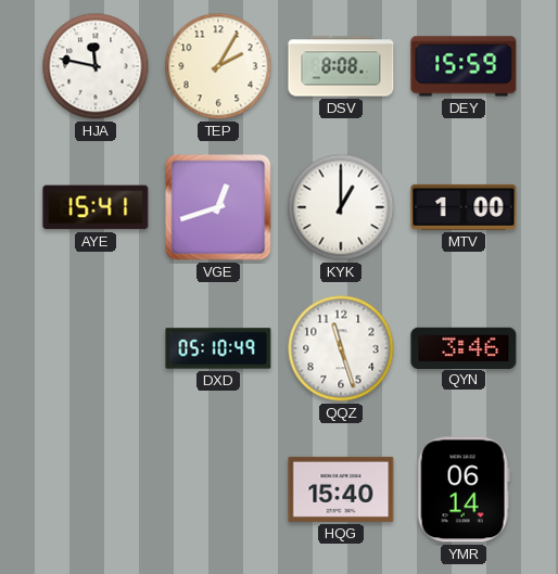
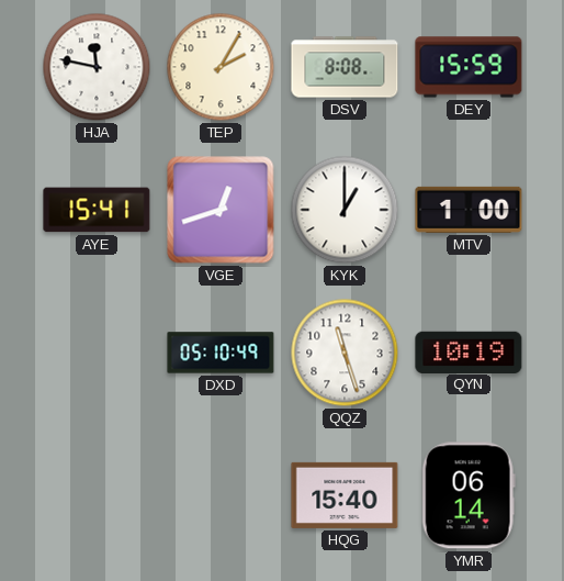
QYN: 3:46 -> 10:19
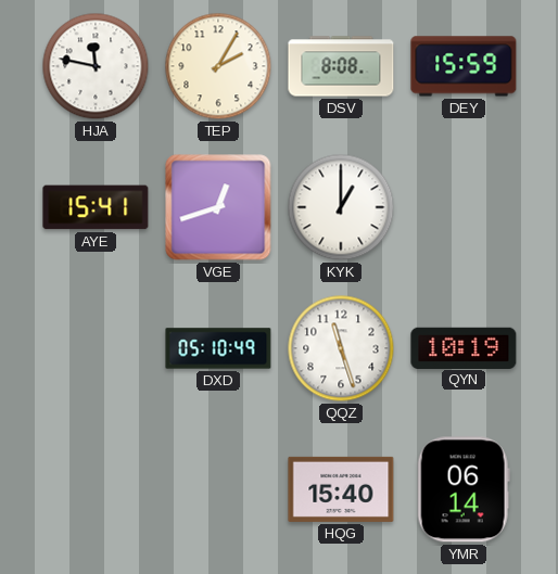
MTV: 1:00 -> none
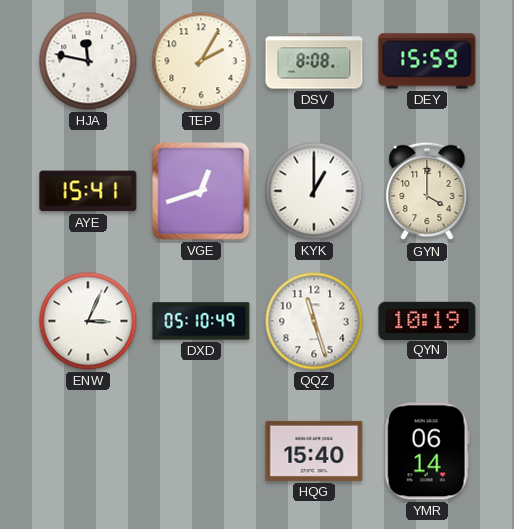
GYN: none -> 4:00
ENW: none -> 3:04
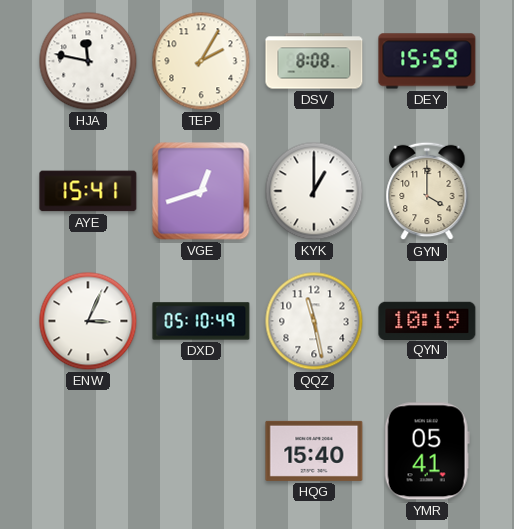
QQZ: 11:27 -> 11:28
YMR: 06:14 -> 05:41
